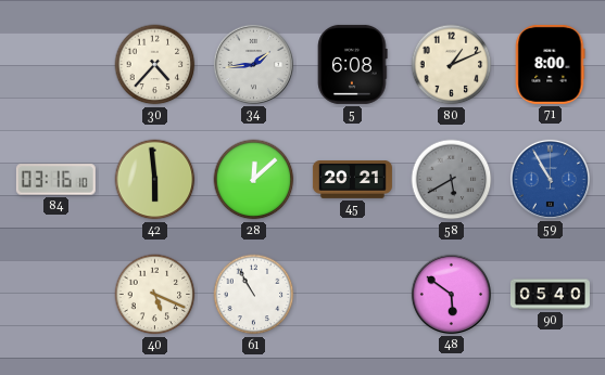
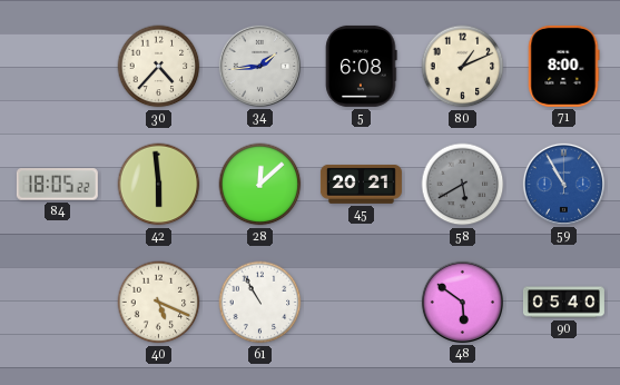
84: 03:16 -> 18:05
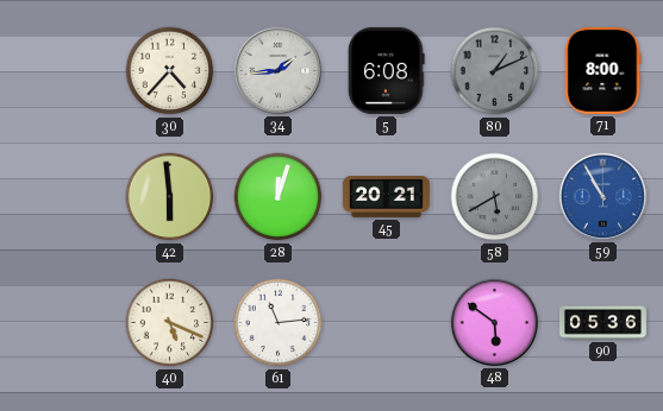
80 dial: cream -> grey
84: 18:05 -> none
28: 12:08 -> 12:03
61: 10:55 -> 11:14
90: 05:40 -> 05:36
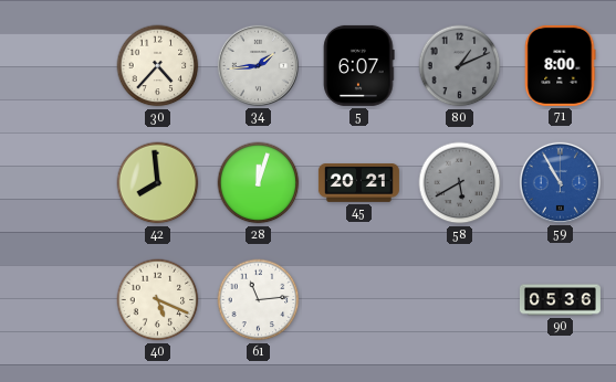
5: 6:08 -> 6:07
42: 5:59 -> 7:59
48: 5:51 -> none
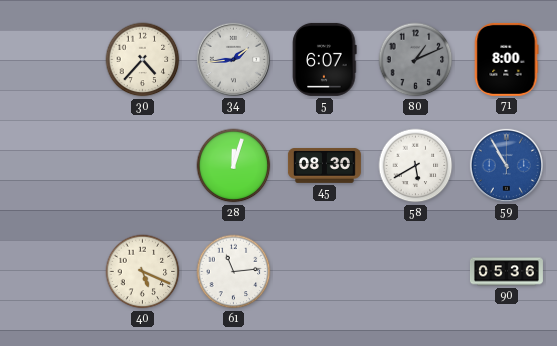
42: 7:59 -> none
45: 20:21 -> 08:30
58 dial: grey -> white
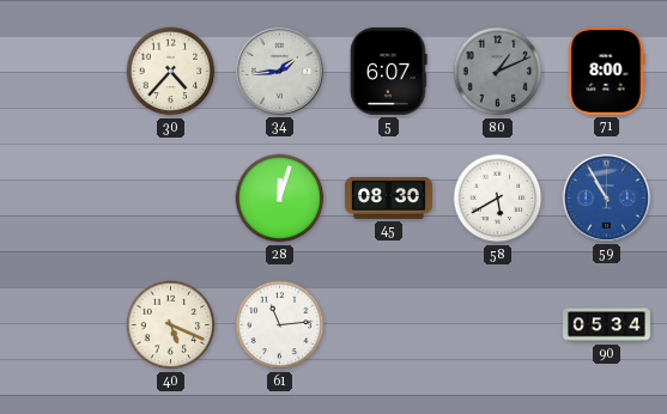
90: 05:36 -> 05:34
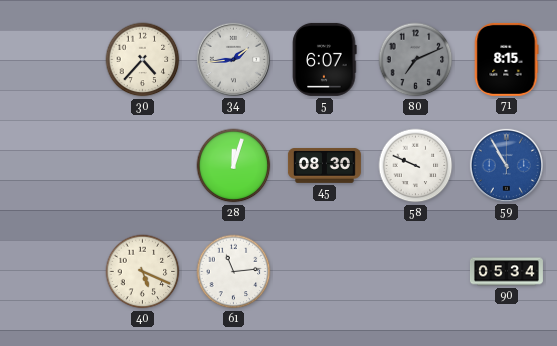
80: 1:11 -> 7:11
71: 8:00 -> 8:15
58: 5:40 -> 9:49
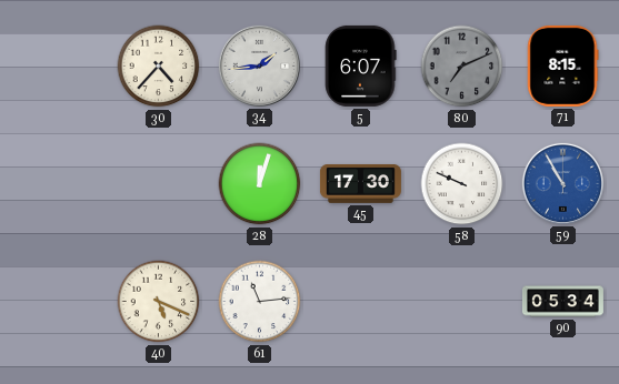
45: 08:30 -> 17:30
